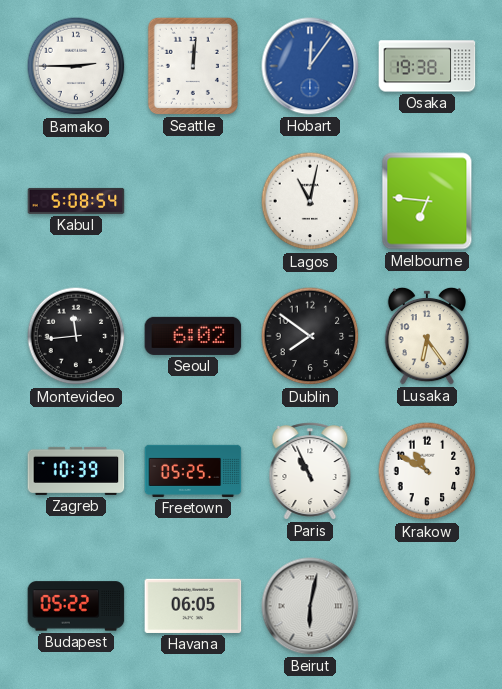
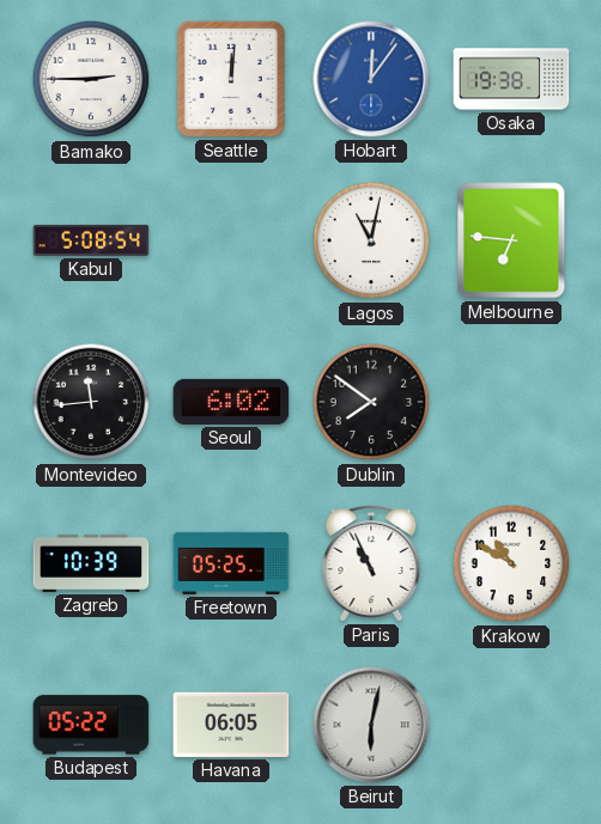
Lusaka: 6:24 -> none
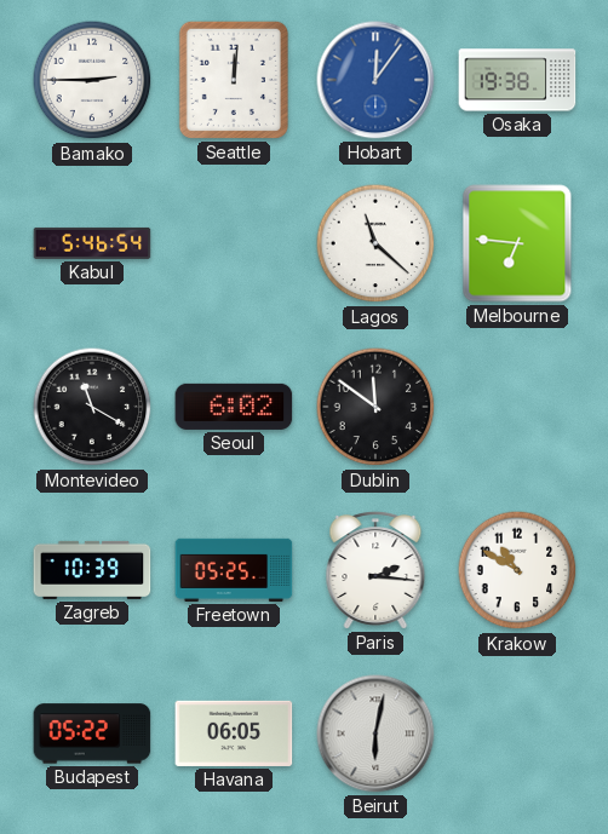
Kabul: 5:08 -> 5:46
Lagos: 11:02 -> 11:22
Montevideo: 11:44 -> 11:20
Dublin: 7:51 -> 11:51
Paris: 10:56 -> 2:16
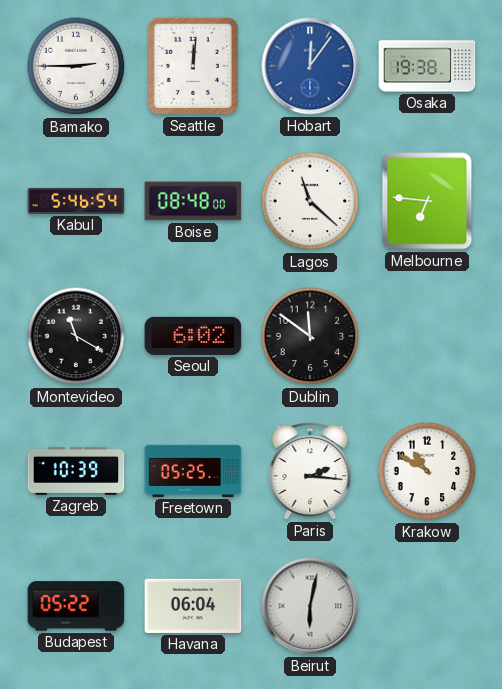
Boise: none -> 08:48
Havana: 06:05 -> 06:04
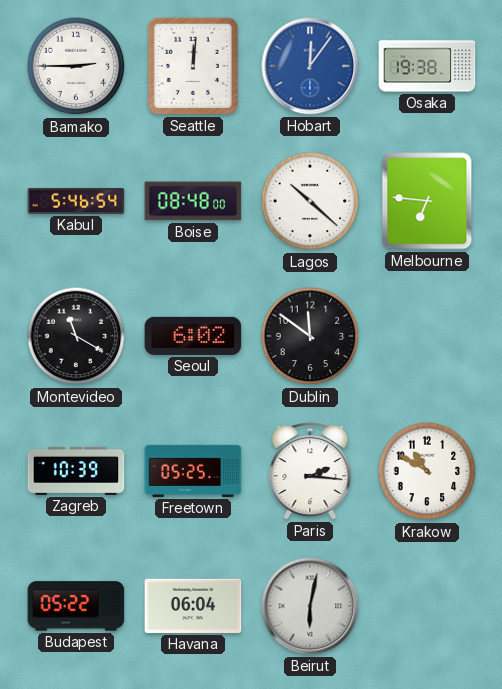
Lagos: 11:22 -> 10:22
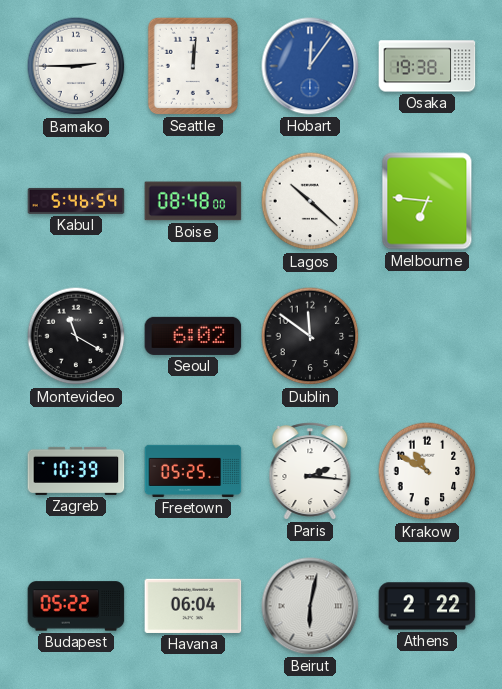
Athens: none -> 2:22
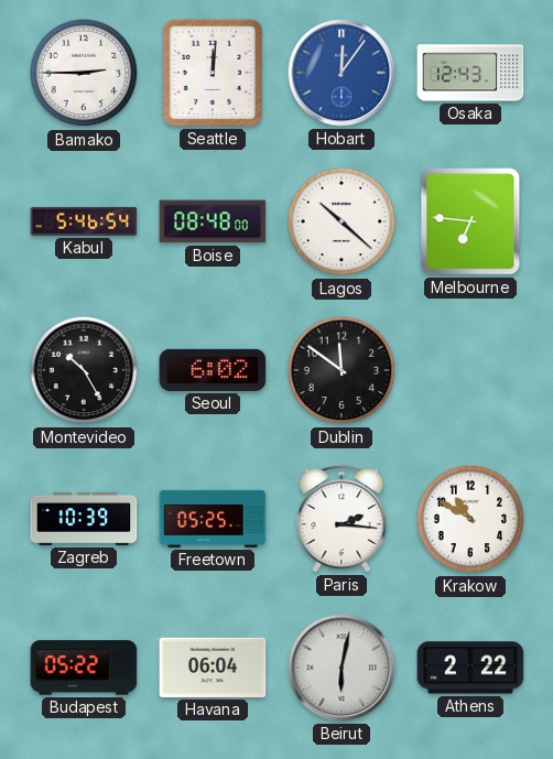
Osaka: 19:38 -> 12:43
Montevideo: 11:20 -> 10:25
